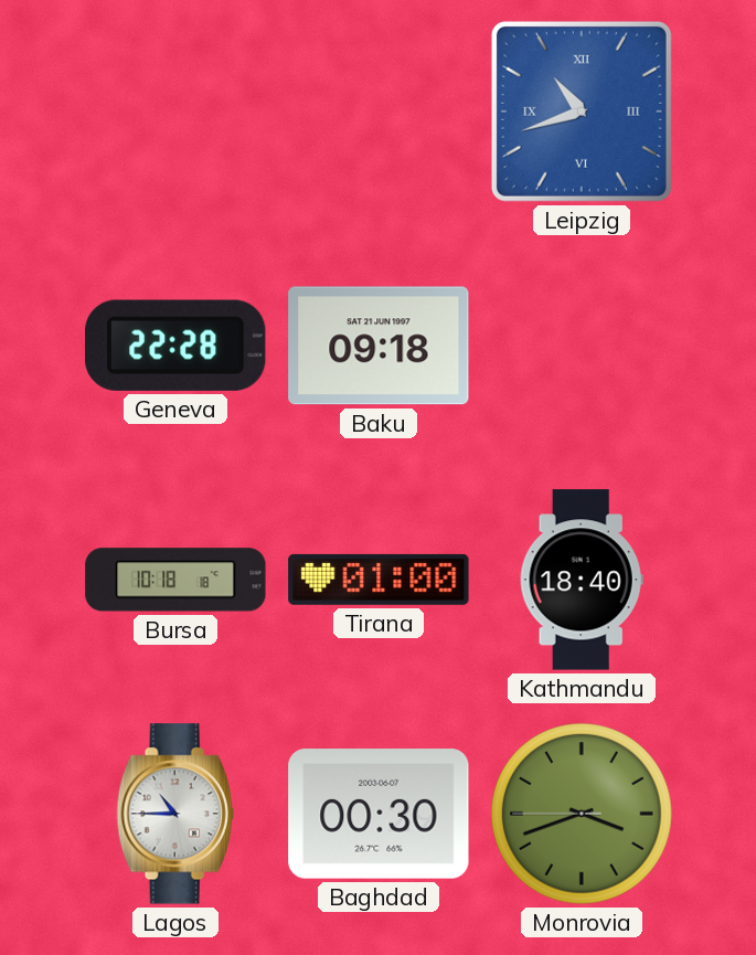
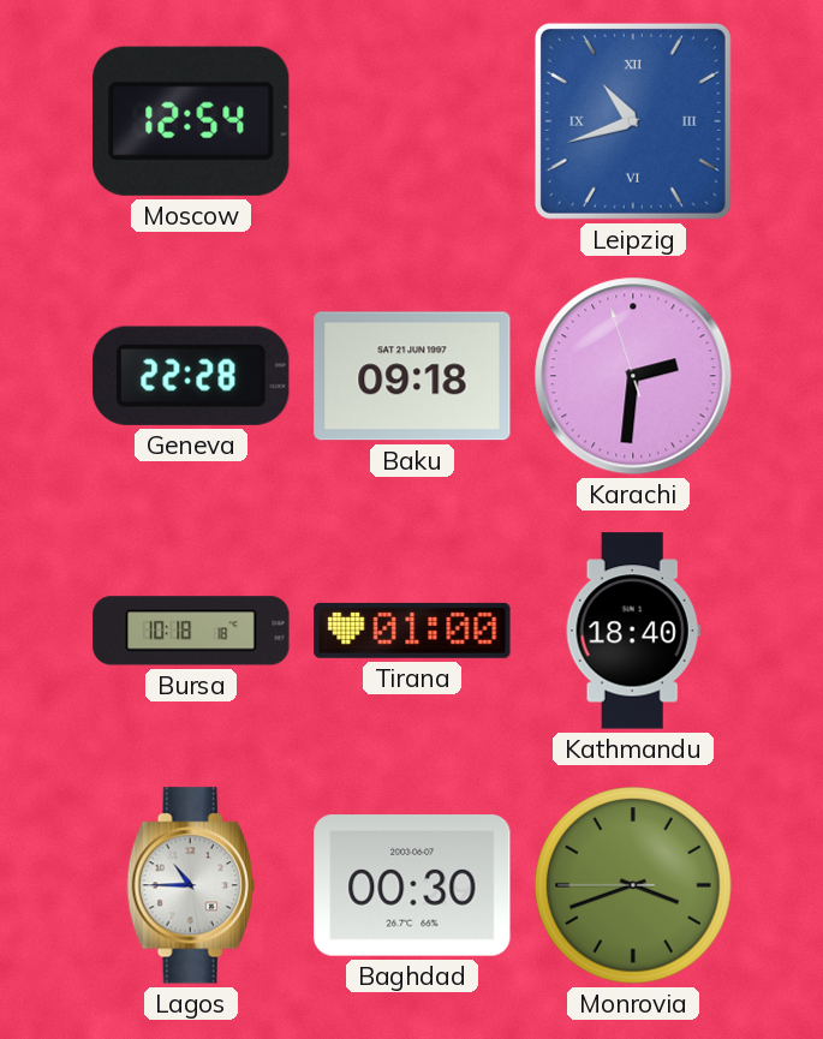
Moscow: none -> 12:54
Karachi: none -> 2:30
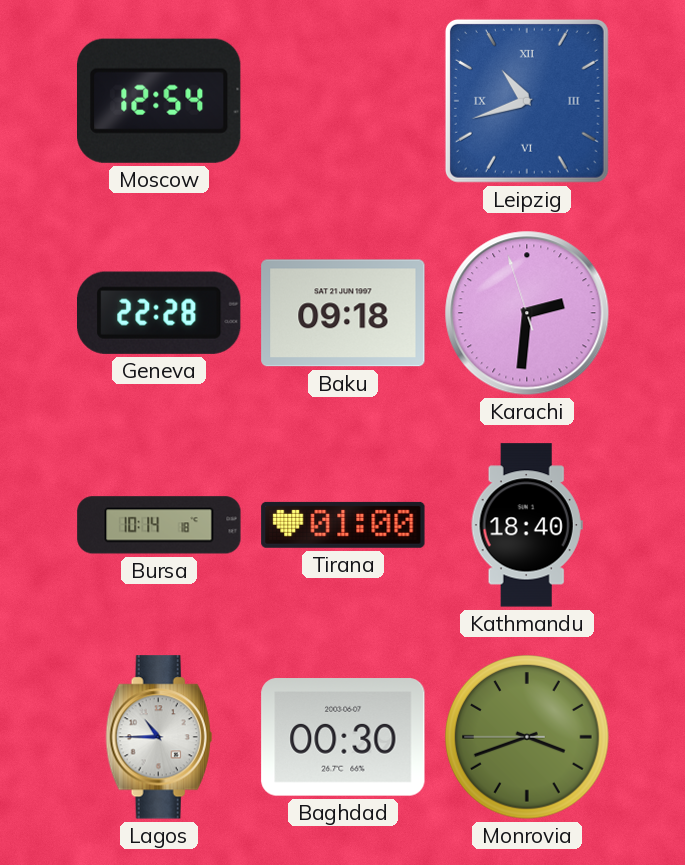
Bursa: 10:18 -> 10:14
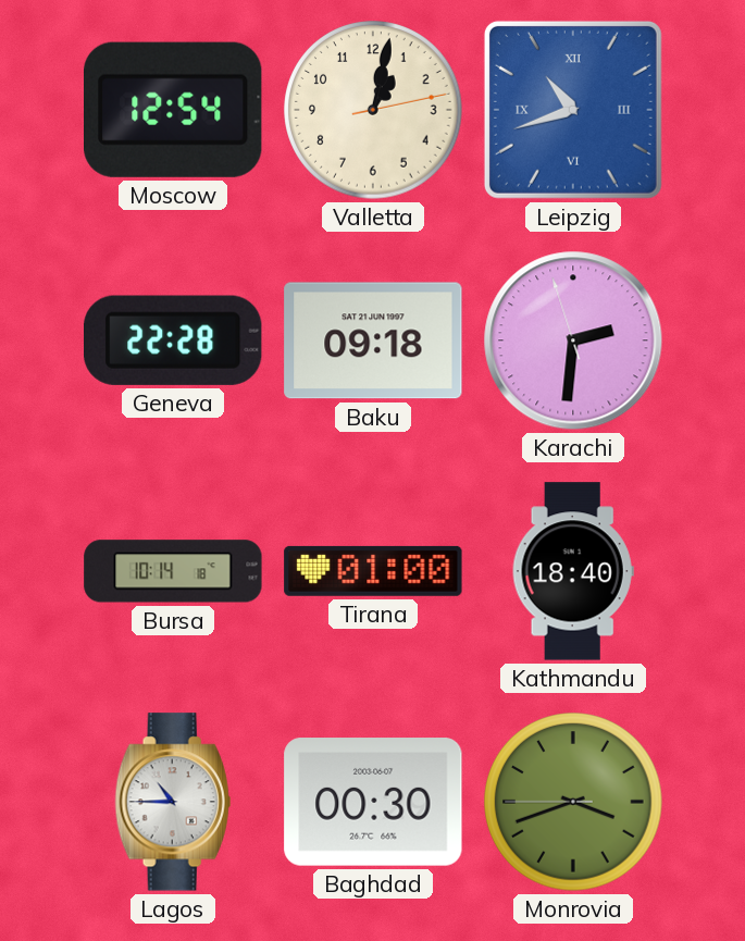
Valletta: none -> 1:02
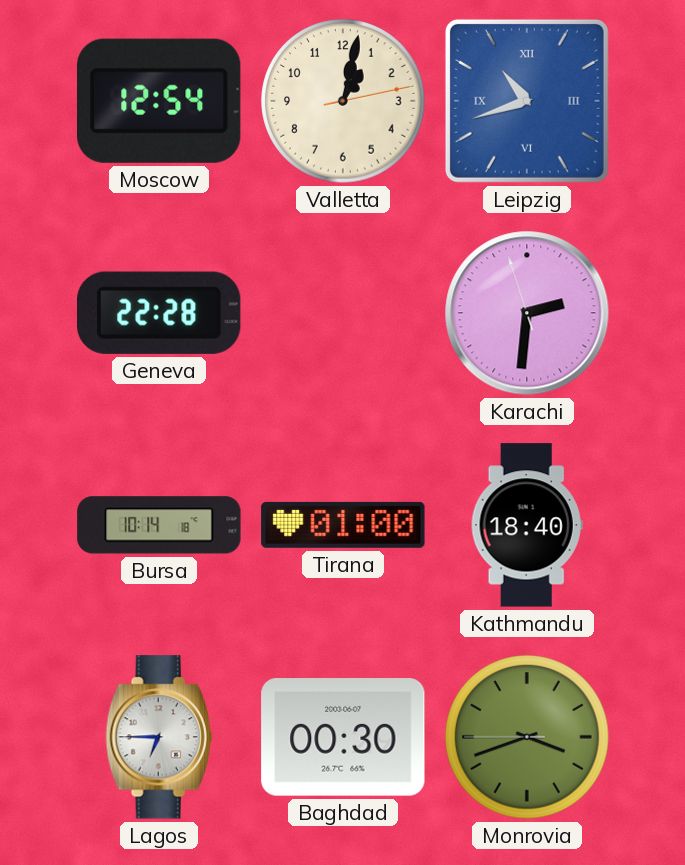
Baku: 09:18 -> none
Lagos: 10:45 -> 6:45
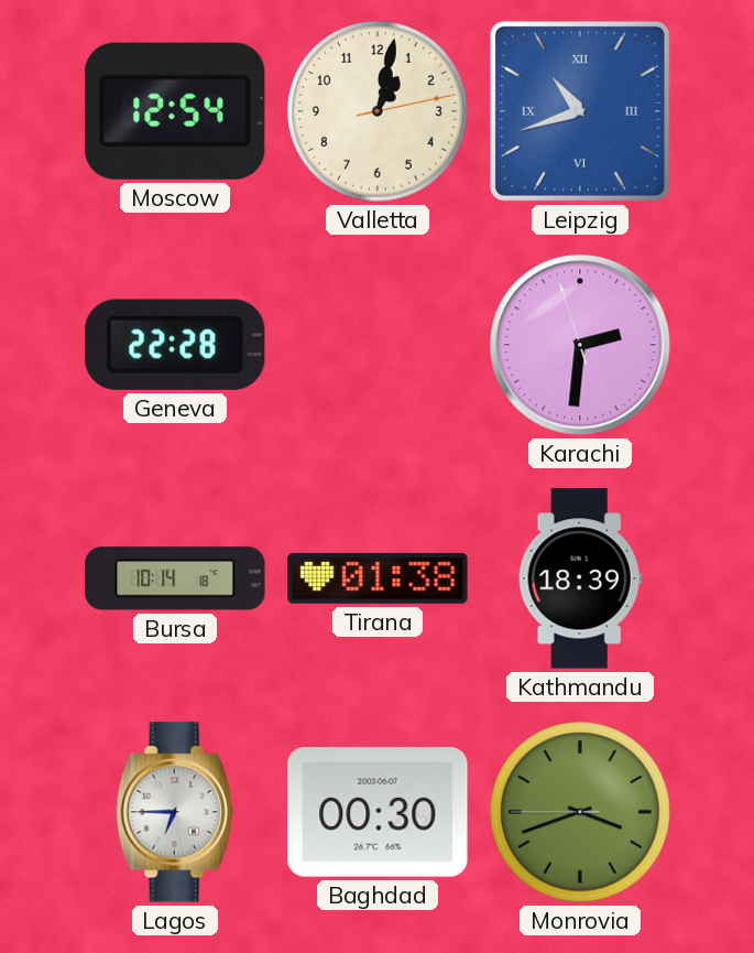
Tirana: 01:00 -> 01:38
Kathmandu: 18:40 -> 18:39
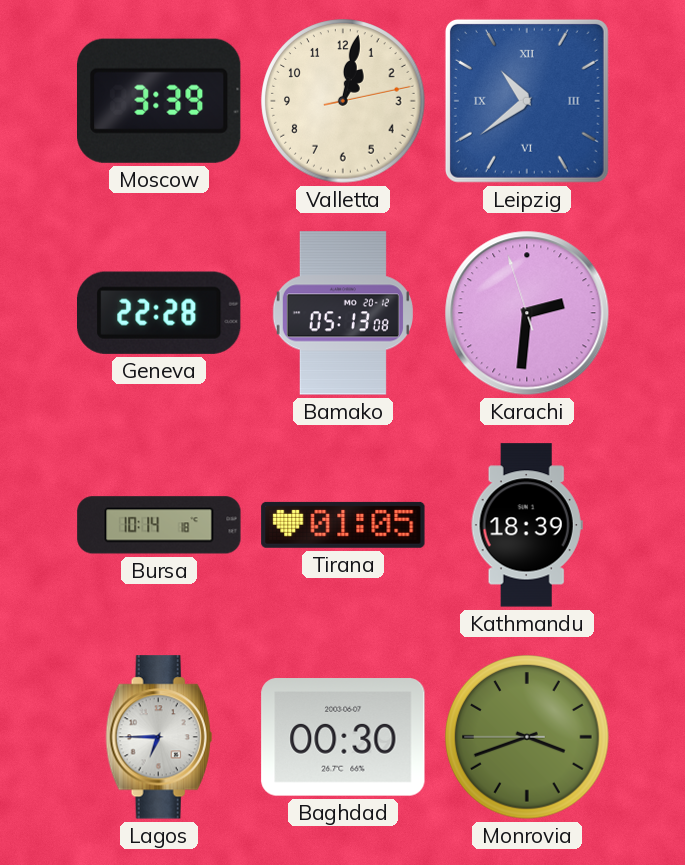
Moscow: 12:54 -> 3:39
Leipzig: 10:42 -> 10:39
Bamako: none -> 05:13
Tirana: 01:38 -> 01:05
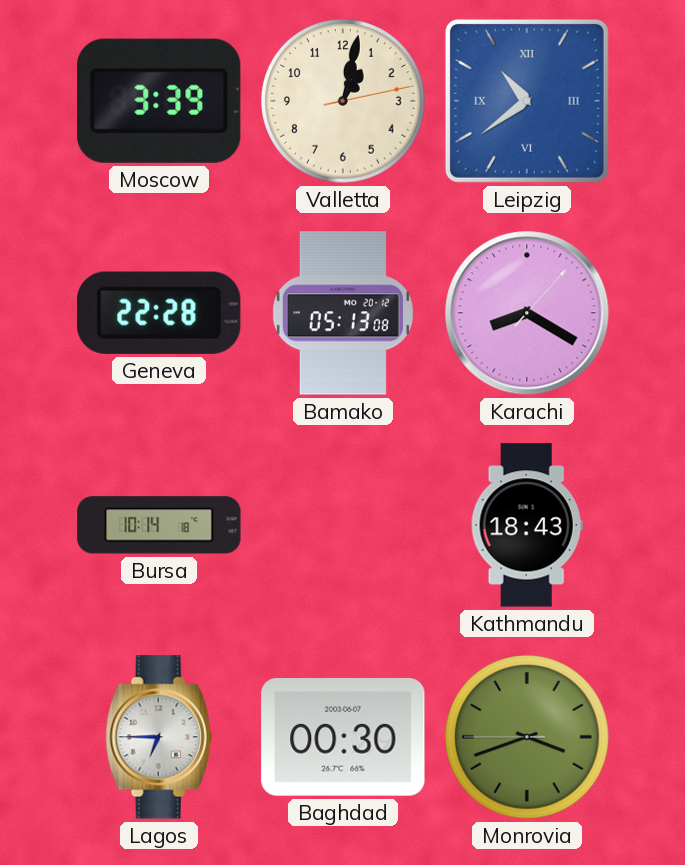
Karachi: 2:30 -> 8:20
Tirana: 01:05 -> none
Kathmandu: 18:39 -> 18:43
